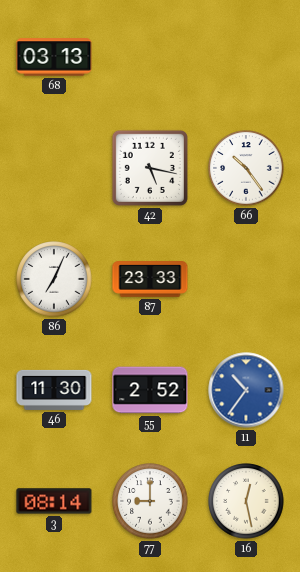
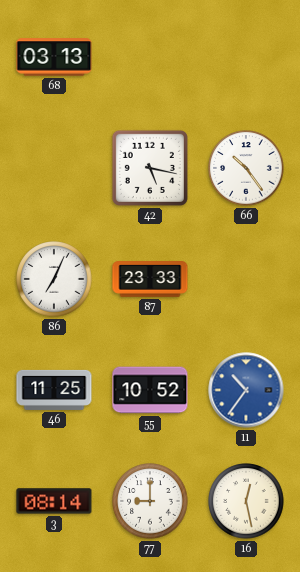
46: 11:30 -> 11:25
55: 2:52 -> 10:52
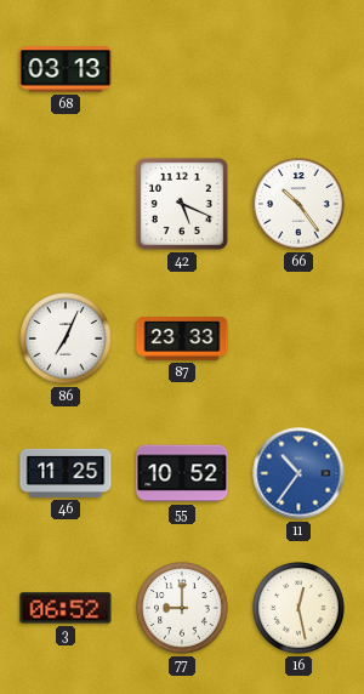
42: 5:17 -> 5:19
3: 08:14 -> 06:52
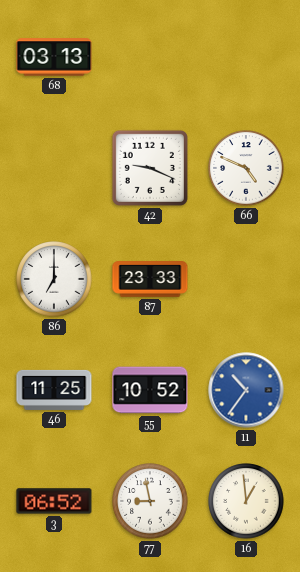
42: 5:19 -> 9:19
66: 10:24 -> 4:49
86: 7:04 -> 7:00
77: 9:00 -> 8:58
16: 12:28 -> 12:59
